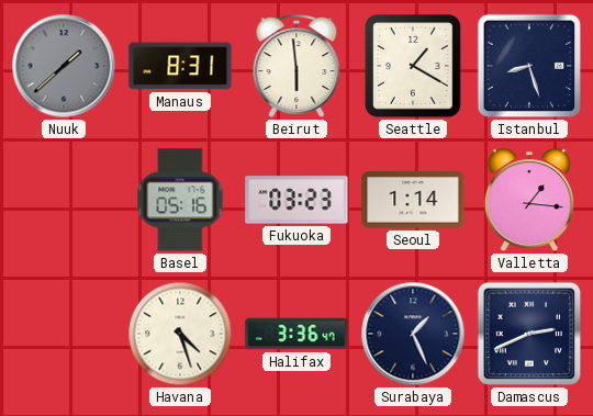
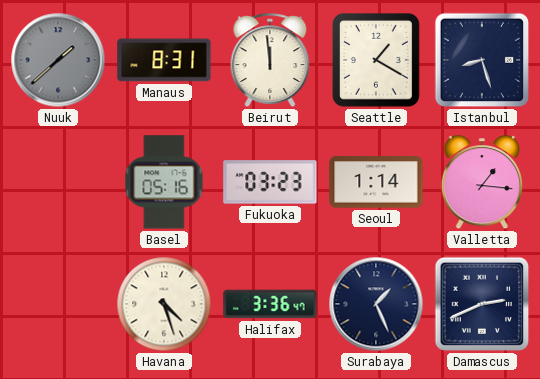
Beirut: 5:59 -> 11:59
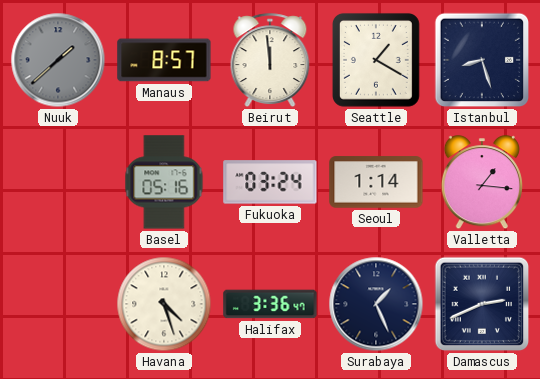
Manaus: 8:31 -> 8:57
Fukuoka: 03:23 -> 03:24
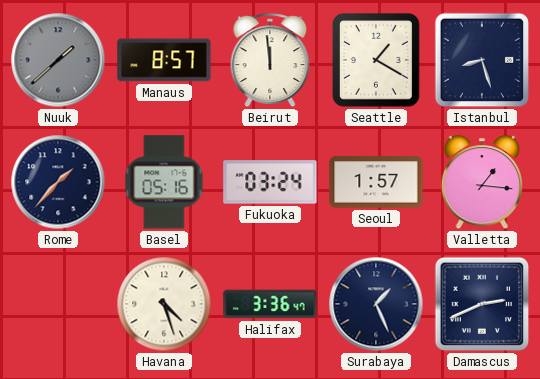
Rome: none -> 1:37
Seoul: 1:14 -> 1:57
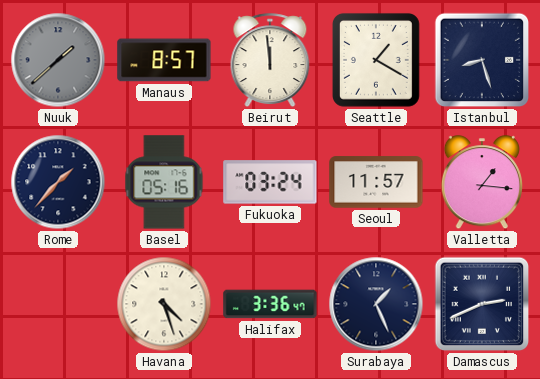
Seoul: 1:57 -> 11:57
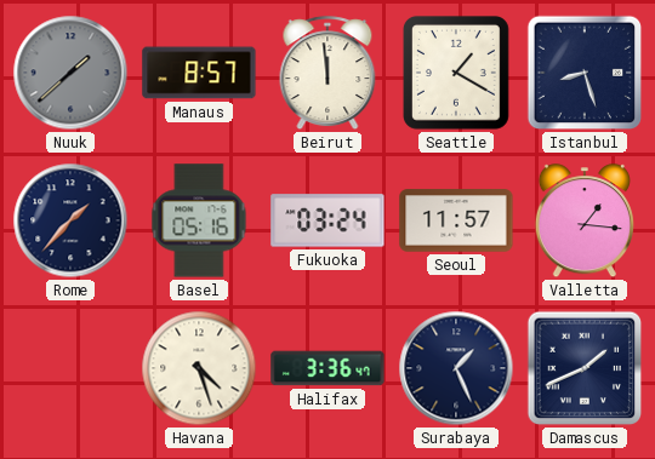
Damascus: 2:41 -> 1:41
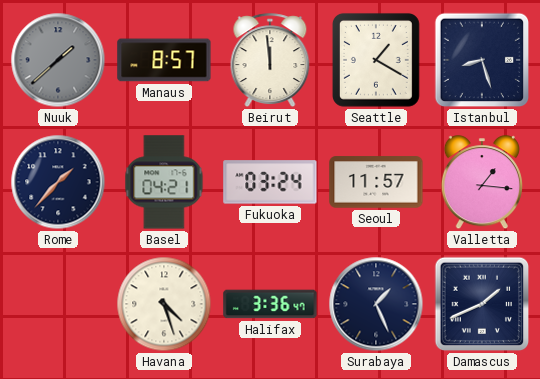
Basel: 05:16 -> 04:21
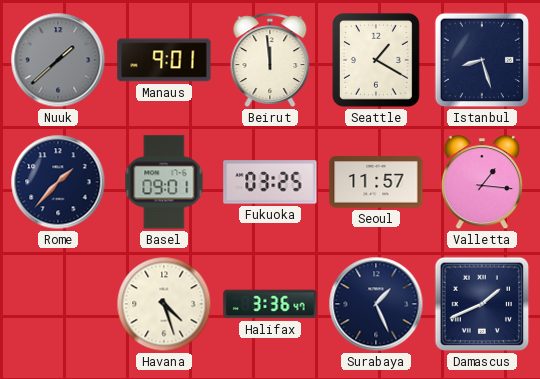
Manaus: 8:57 -> 9:01
Basel: 04:21 -> 09:01
Fukuoka: 03:24 -> 03:25
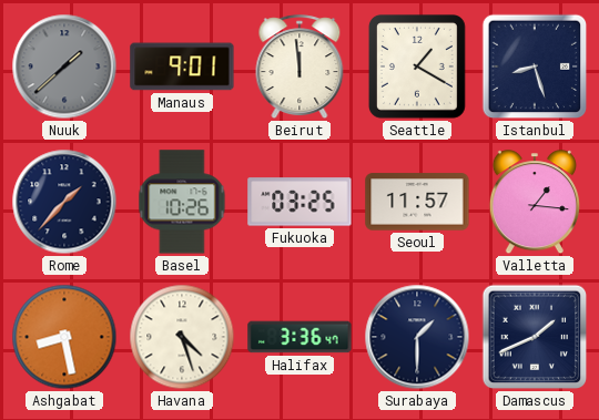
Basel: 09:01 -> 10:26
Ashgabat: none -> 8:28
Surabaya: 1:26 -> 1:30
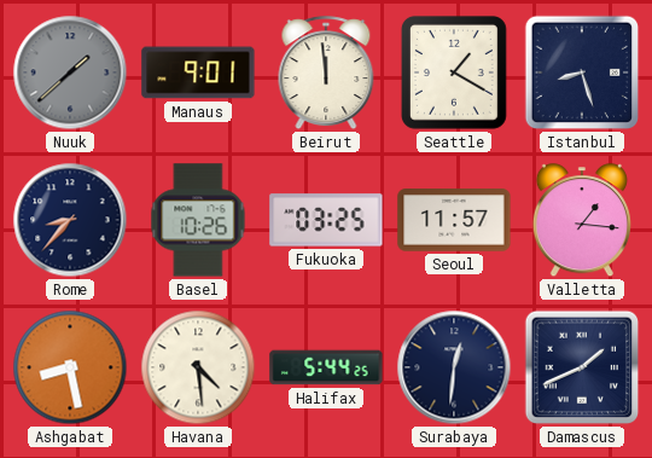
Rome: 1:37 -> 8:37
Havana: 4:27 -> 4:29
Halifax: 3:36 -> 5:44
Surabaya: 1:30 -> 12:31
